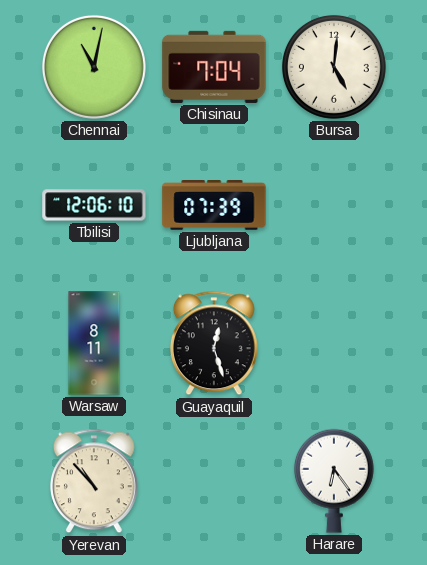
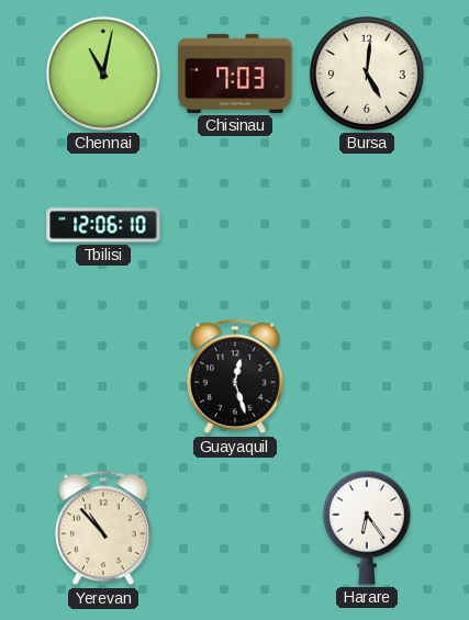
Chisinau: 7:04 -> 7:03
Ljubljana: 07:39 -> none
Warsaw: 8:11 -> none
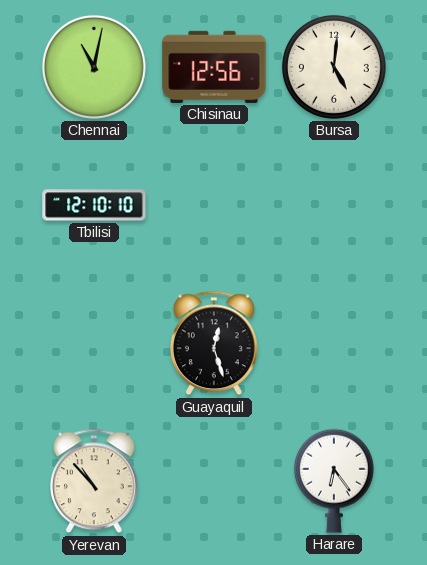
Chisinau: 7:03 -> 12:56
Tbilisi: 12:06 -> 12:10
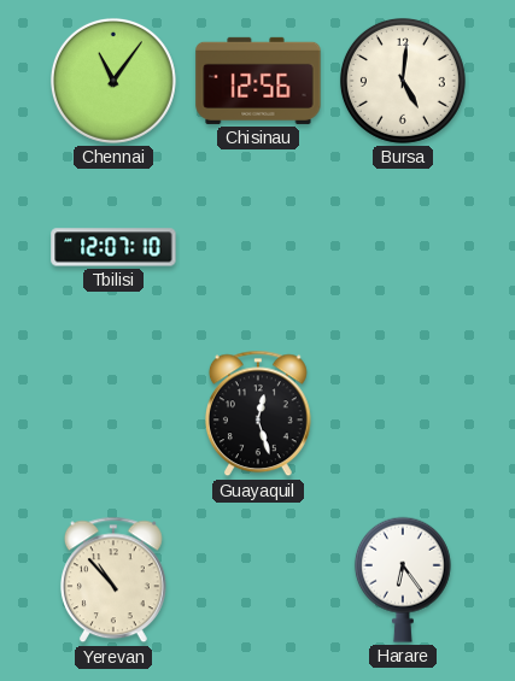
Chennai: 11:02 -> 11:06
Tbilisi: 12:10 -> 12:07
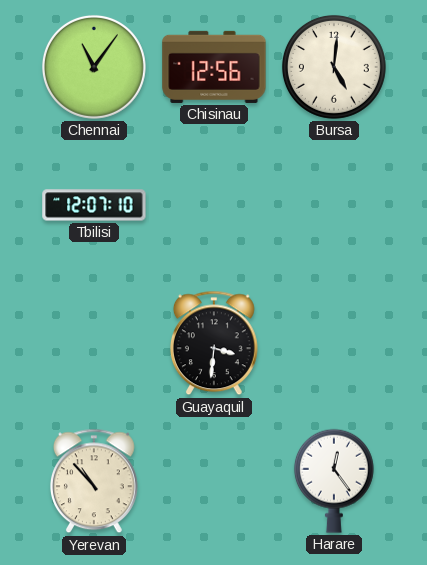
Guayaquil: 12:27 -> 3:31
Harare: 6:24 -> 12:24
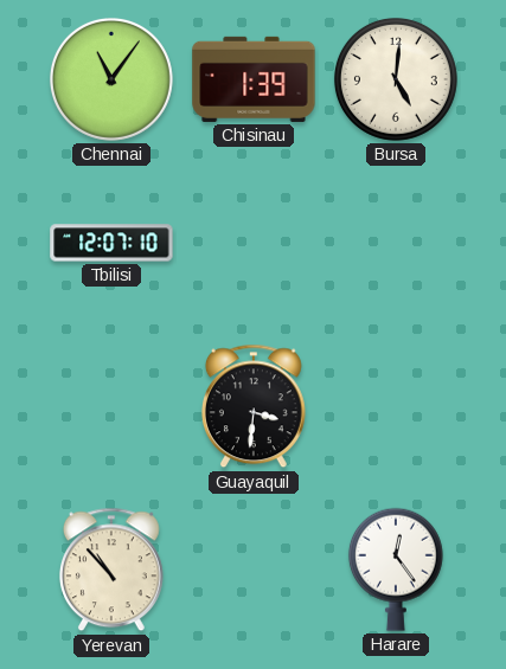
Chisinau: 12:56 -> 1:39
